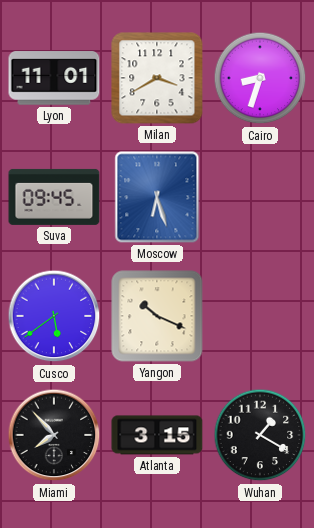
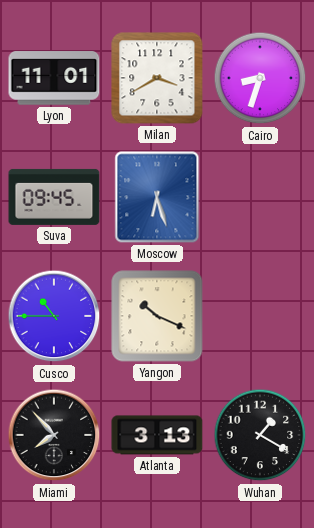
Cusco: 5:39 -> 10:45
Atlanta: 3:15 -> 3:13
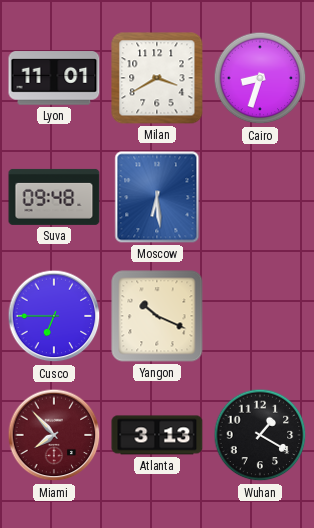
Suva: 09:45 -> 09:48
Moscow: 6:27 -> 6:29
Cusco: 10:45 -> 6:45
Miami dial: black -> burgundy
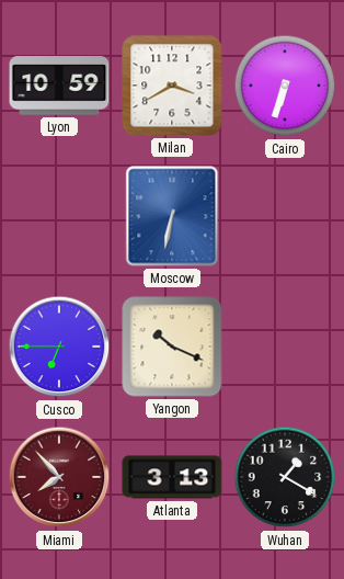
Lyon: 11:01 -> 10:59
Cairo: 8:33 -> 6:33
Suva: 09:48 -> none
Moscow: 6:29 -> 6:32
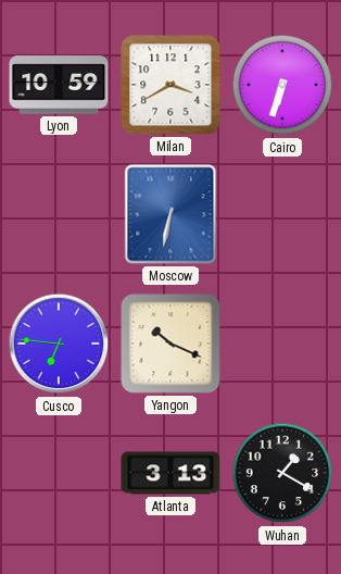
Cusco: 6:45 -> 6:46
Miami: 7:53 -> none
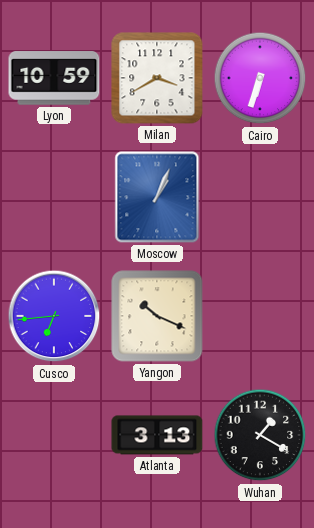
Moscow: 6:32 -> 1:04
Cusco: 6:46 -> 6:44
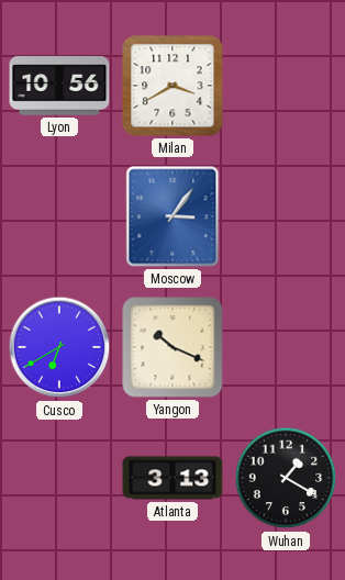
Lyon: 10:59 -> 10:56
Cairo: 6:33 -> none
Moscow: 1:04 -> 3:06
Cusco: 6:44 -> 6:40
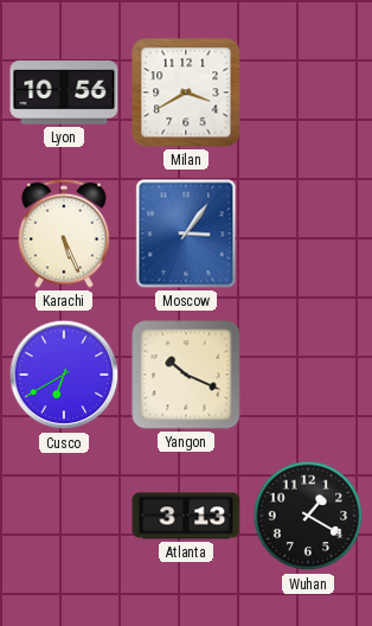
Karachi: none -> 5:26
